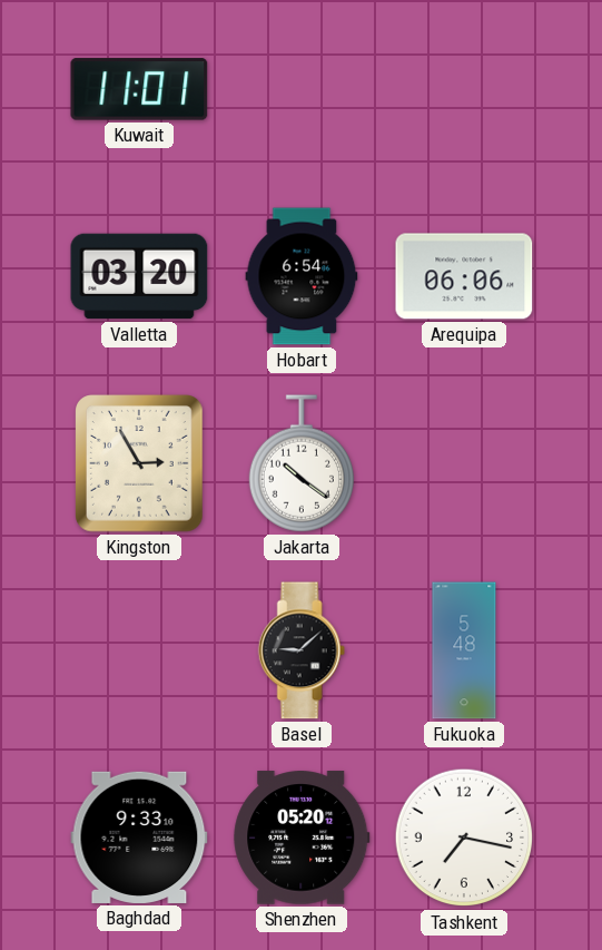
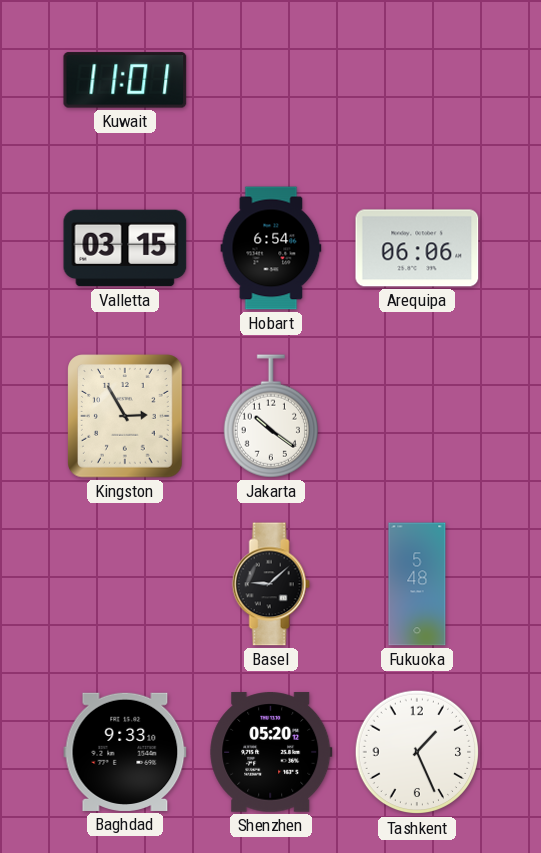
Valletta: 03:20 -> 03:15
Tashkent: 7:17 -> 1:26
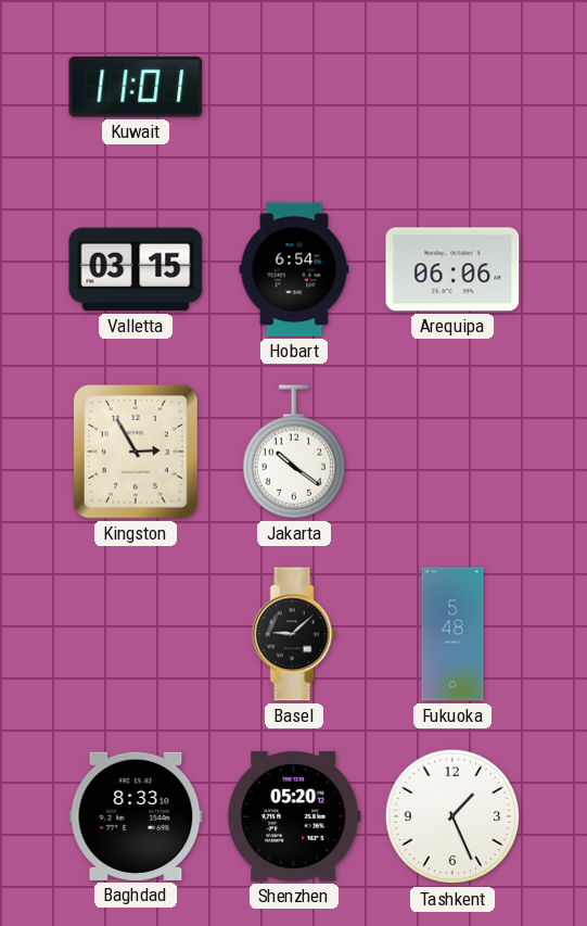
Baghdad: 9:33 -> 8:33
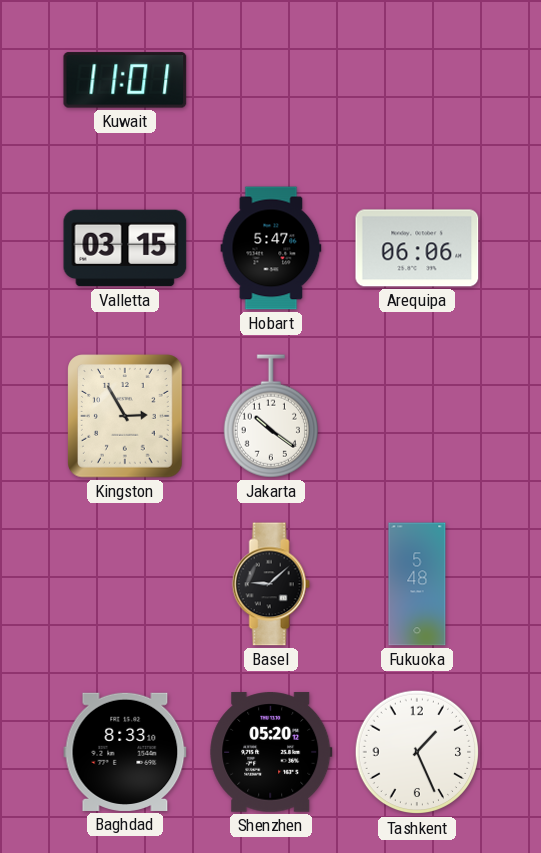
Hobart: 6:54 -> 5:47
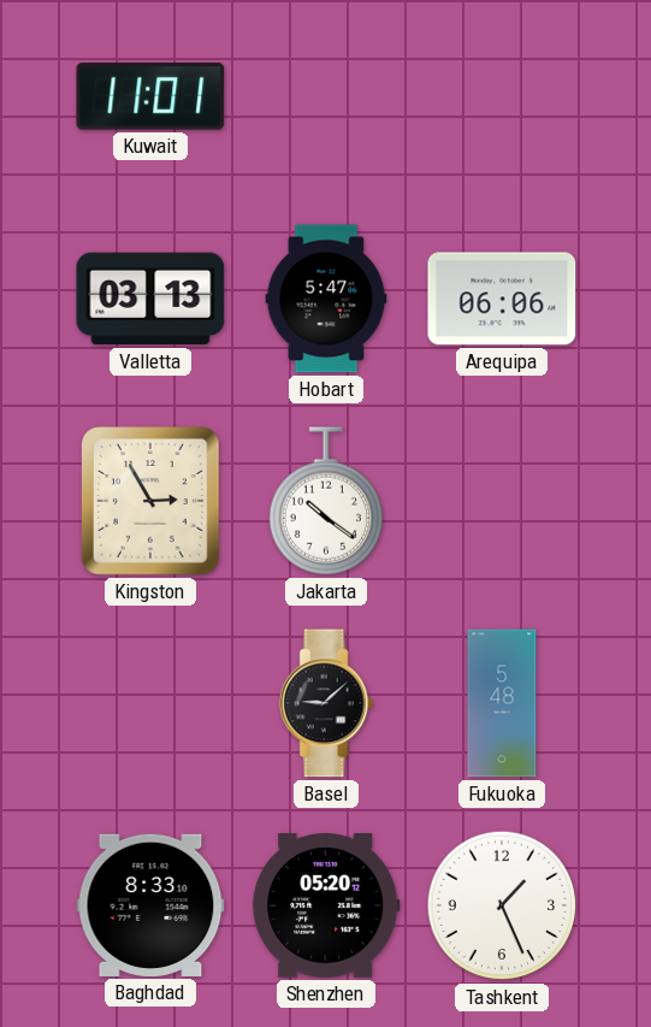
Valletta: 03:15 -> 03:13
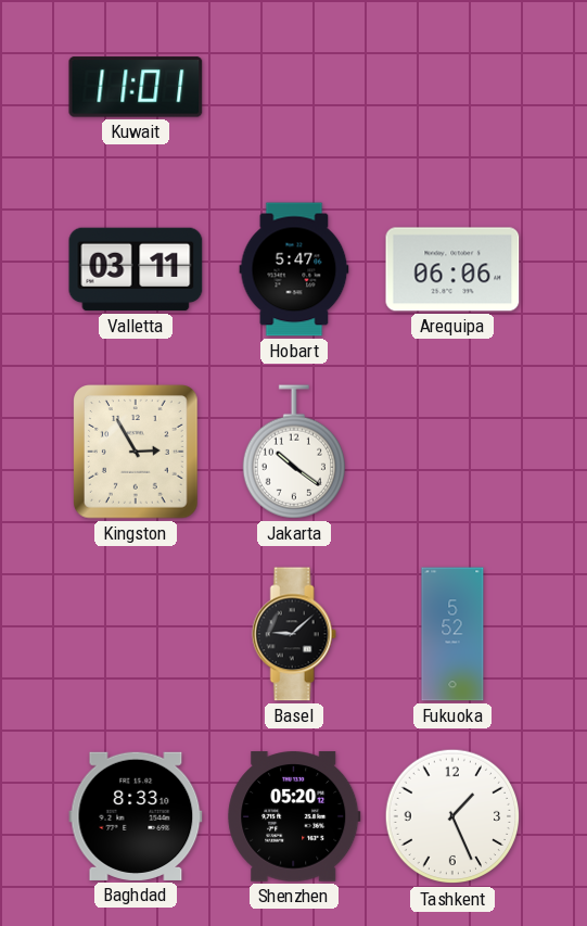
Valletta: 03:13 -> 03:11
Fukuoka: 5:48 -> 5:52
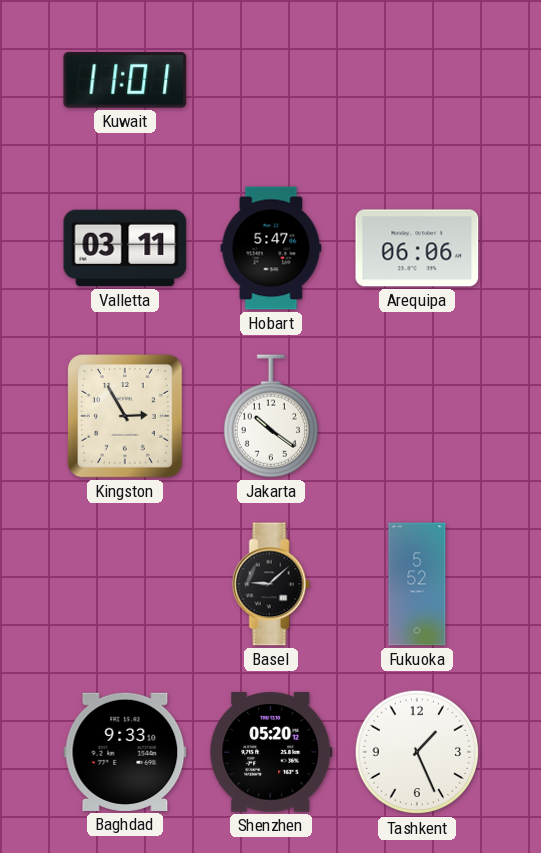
Baghdad: 8:33 -> 9:33
